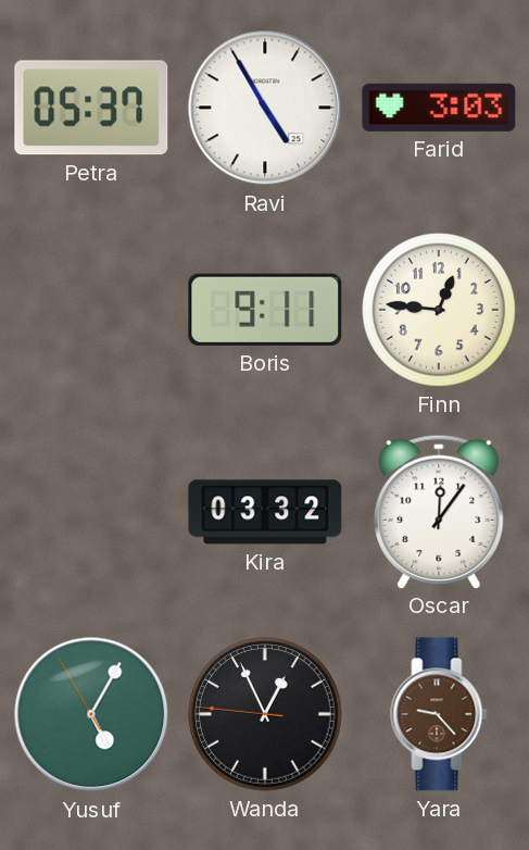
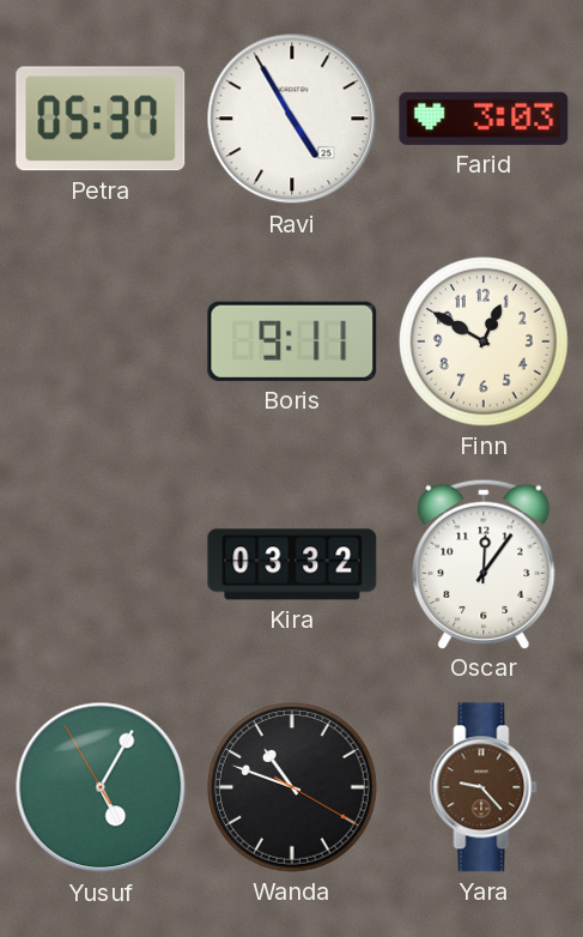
Finn: 12:46 -> 12:50
Wanda: 12:55 -> 10:48
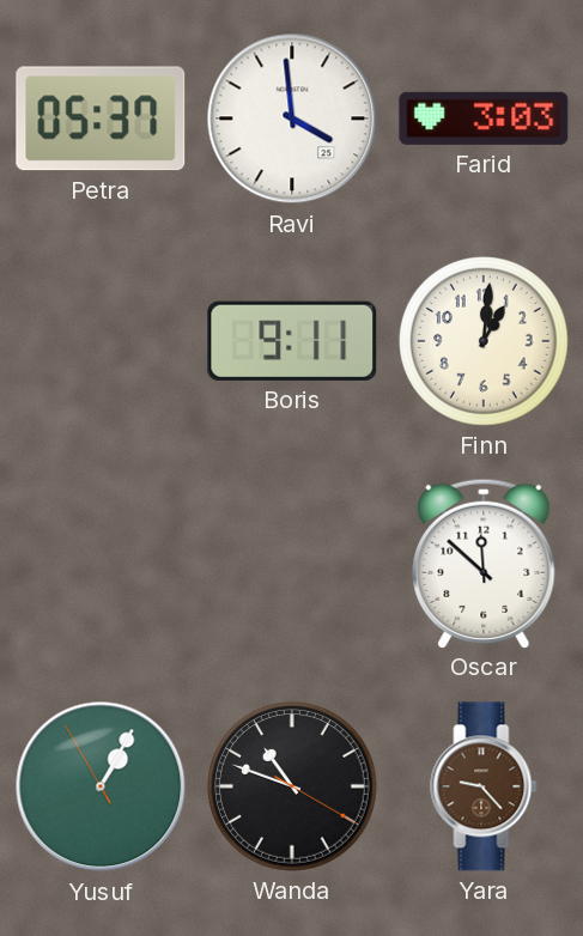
Ravi: 4:55 -> 3:59
Finn: 12:50 -> 1:01
Kira: 03:32 -> none
Oscar: 12:06 -> 11:52
Yusuf: 5:04 -> 1:04
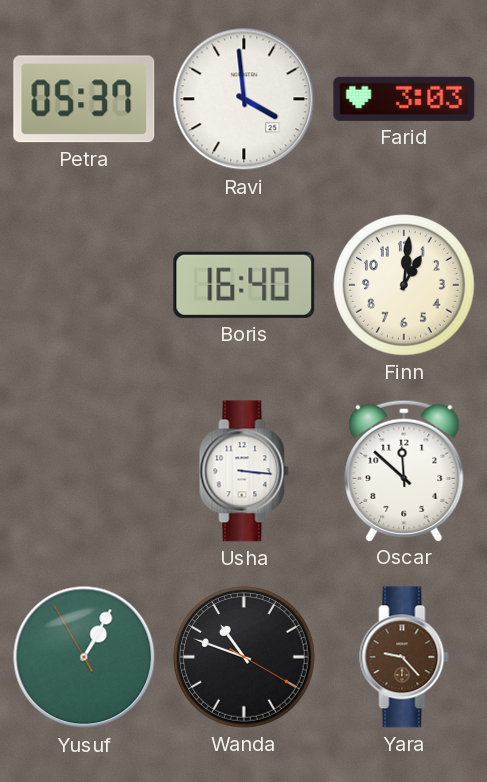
Boris: 9:11 -> 16:40
Usha: none -> 3:16
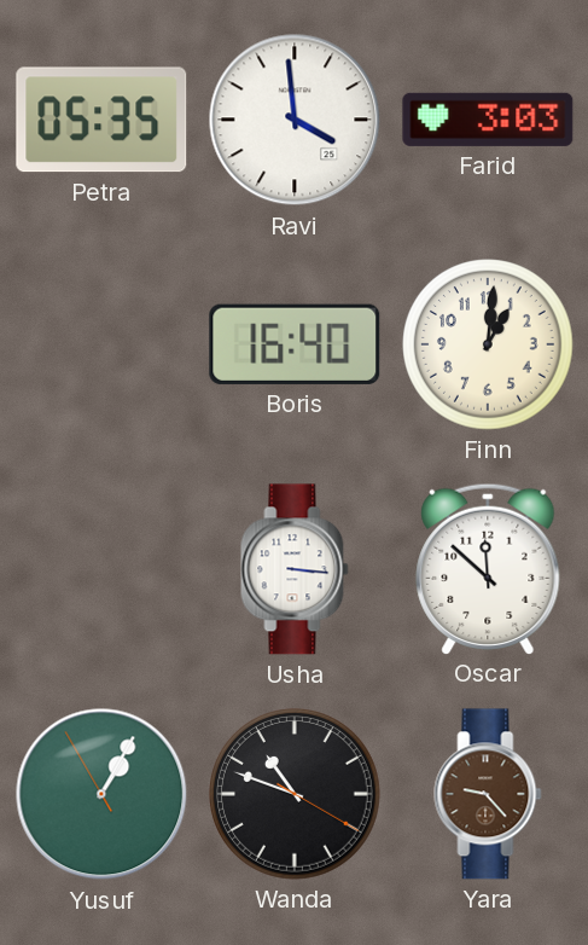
Petra: 05:37 -> 05:35
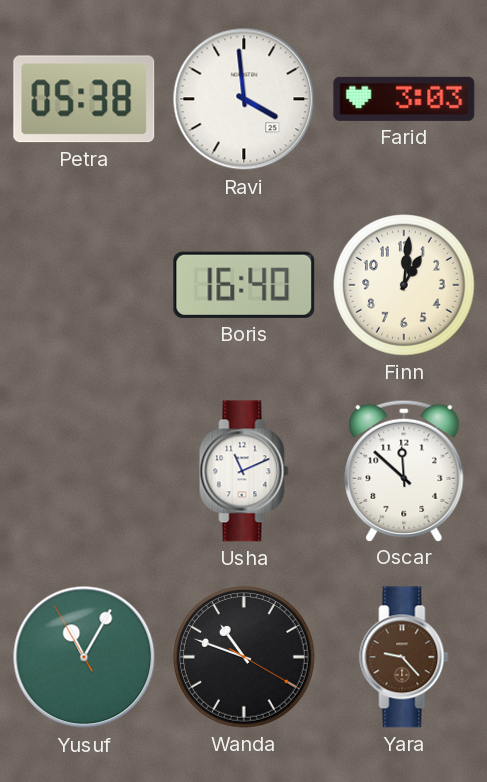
Petra: 05:35 -> 05:38
Usha: 3:16 -> 11:11
Yusuf: 1:04 -> 11:04
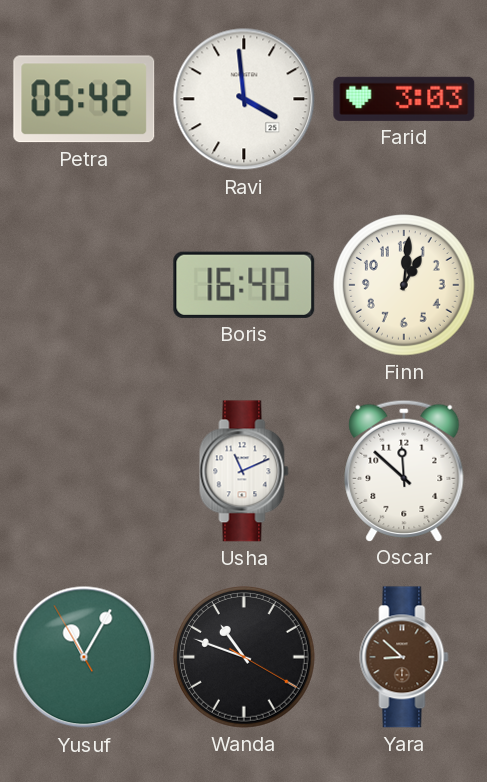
Petra: 05:38 -> 05:42
Yara: 9:23 -> 8:52
